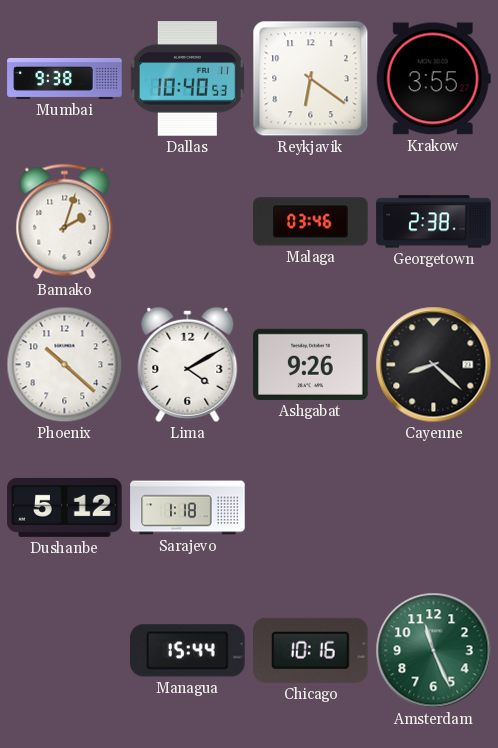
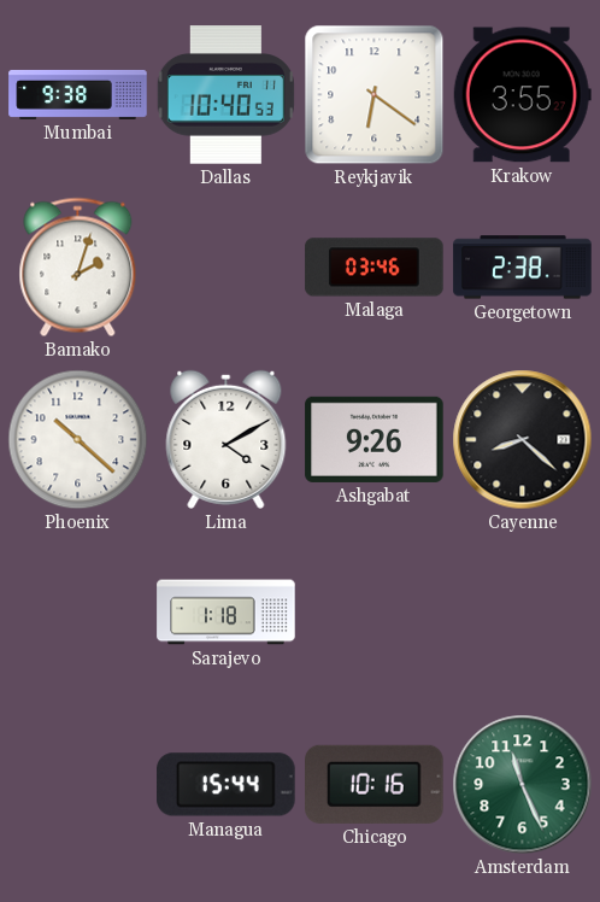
Dushanbe: 5:12 -> none
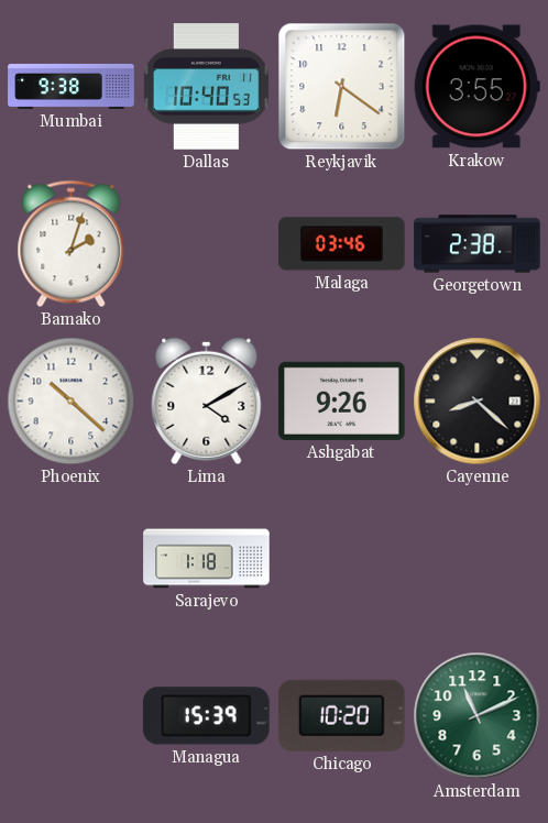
Managua: 15:44 -> 15:39
Chicago: 10:16 -> 10:20
Amsterdam: 11:26 -> 11:11
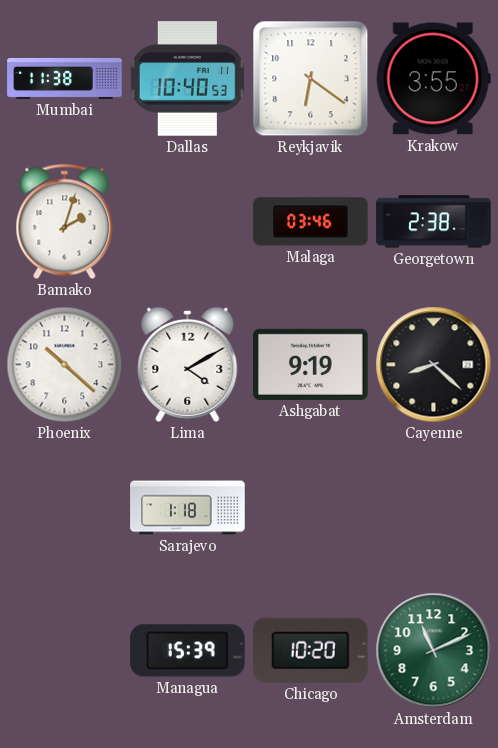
Mumbai: 9:38 -> 11:38
Ashgabat: 9:26 -> 9:19
